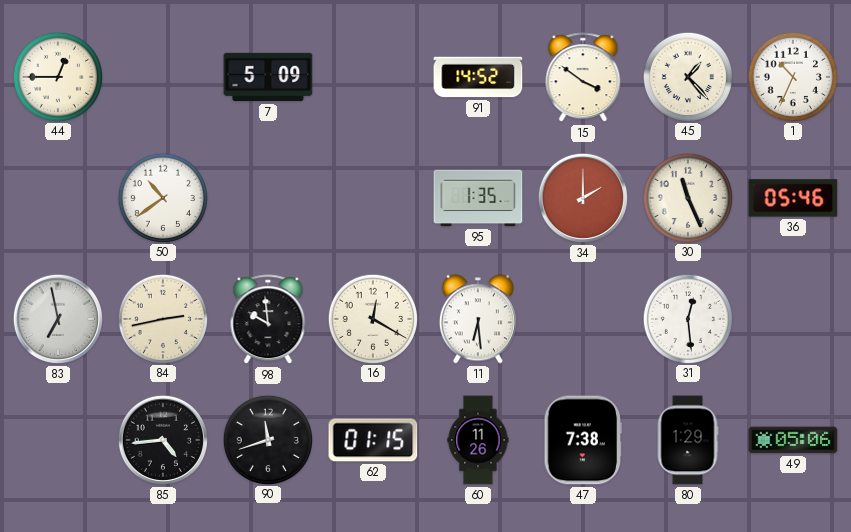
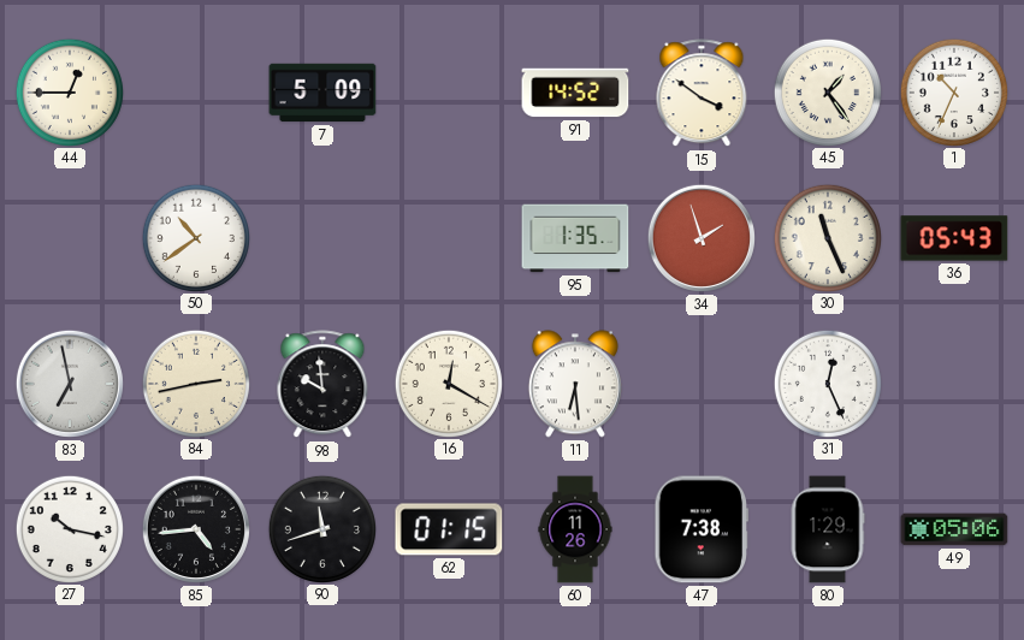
45: 1:23 -> 1:24
34: 2:00 -> 1:57
36: 05:46 -> 05:43
31: 12:29 -> 12:26
27: none -> 10:17
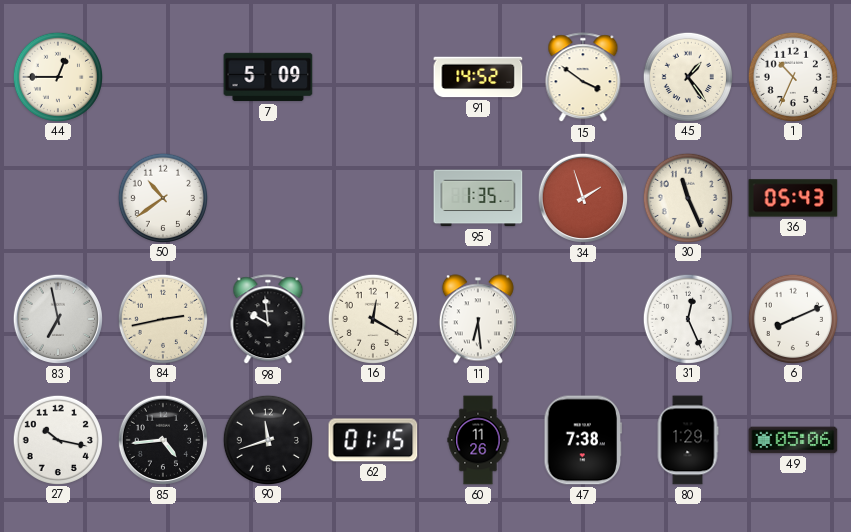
6: none -> 8:11
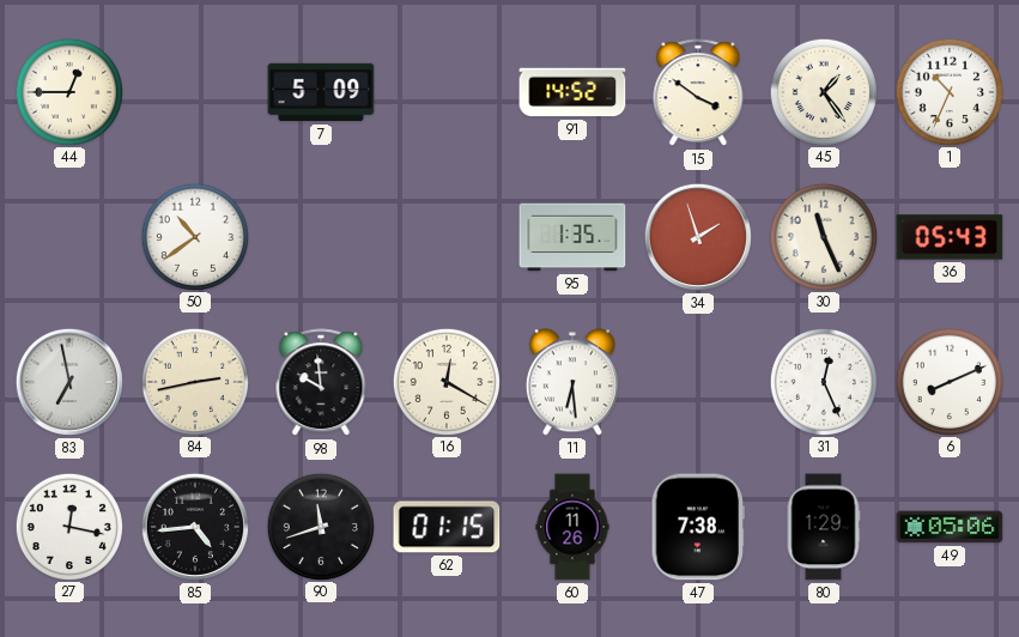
27: 10:17 -> 12:17
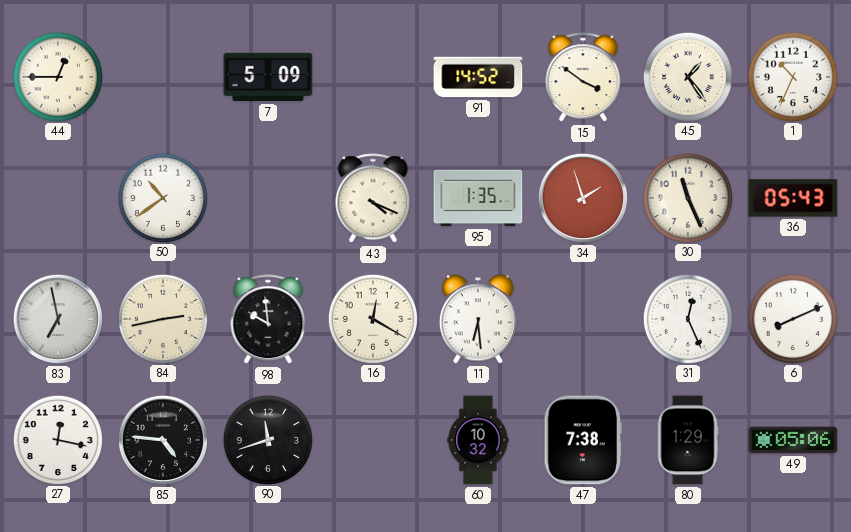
43: none -> 4:19
85: 4:44 -> 4:46
62: 01:15 -> none
60: 11:26 -> 10:32
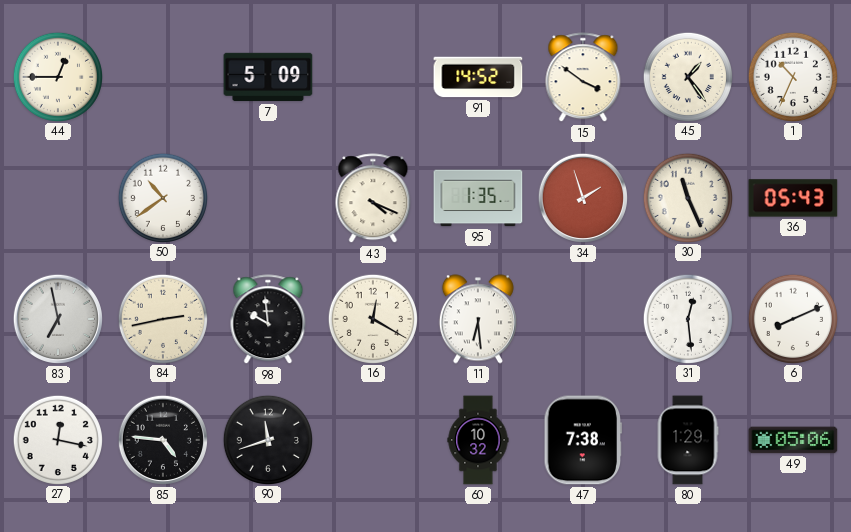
31: 12:26 -> 12:29
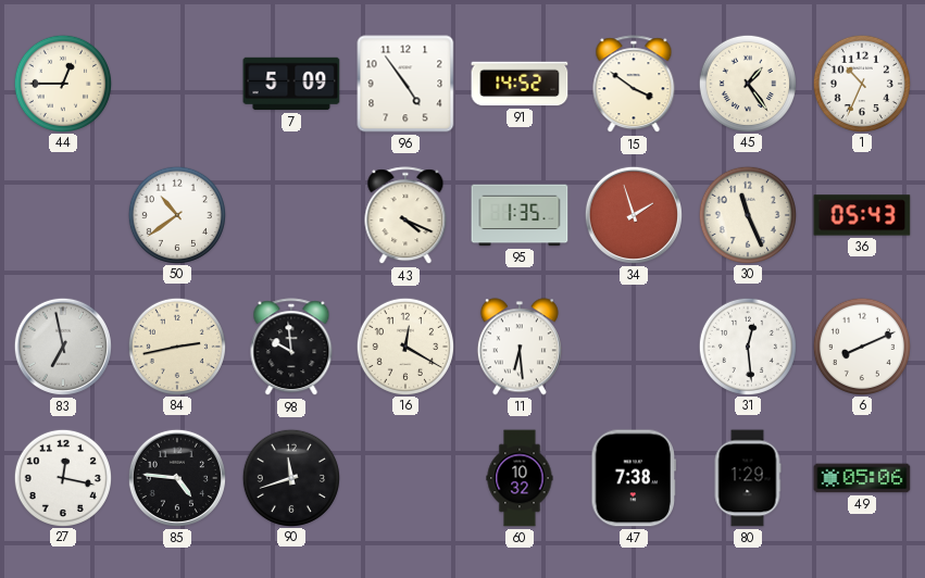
96: none -> 4:54
